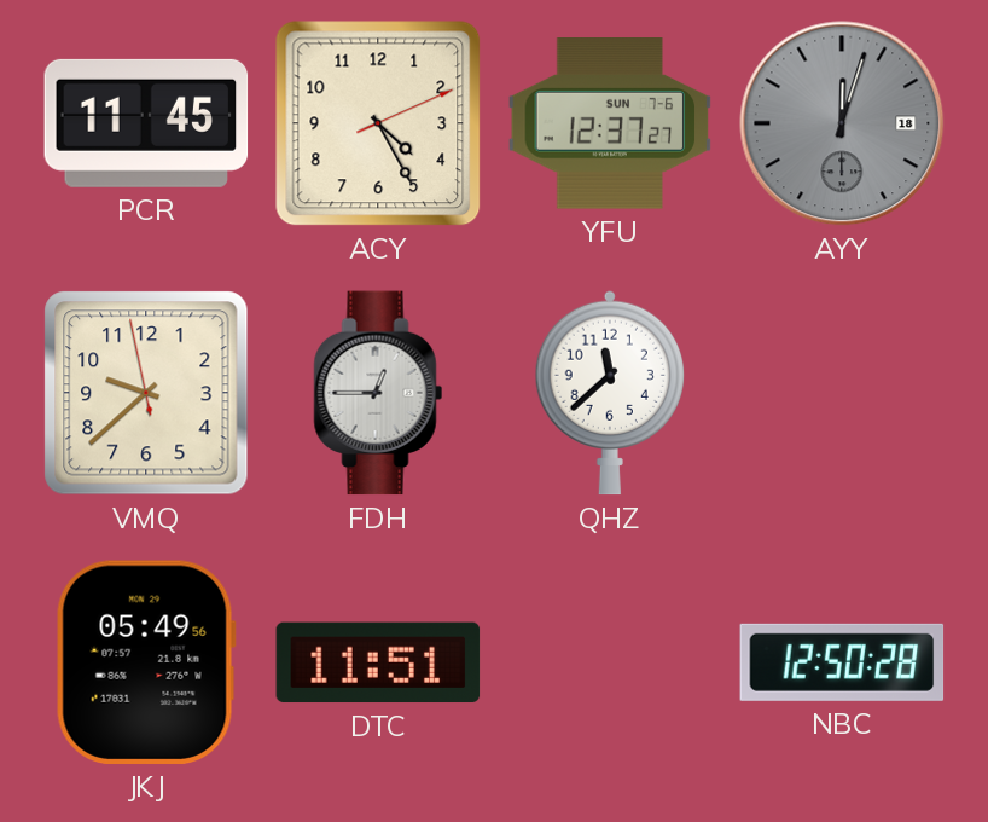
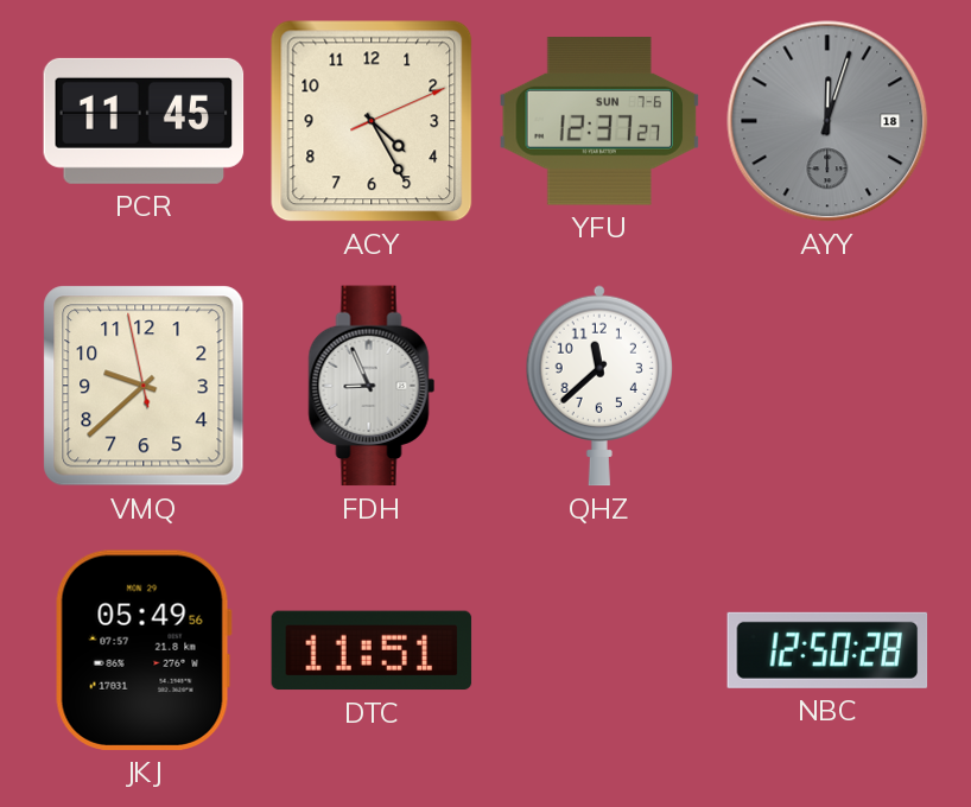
FDH: 12:45 -> 8:56
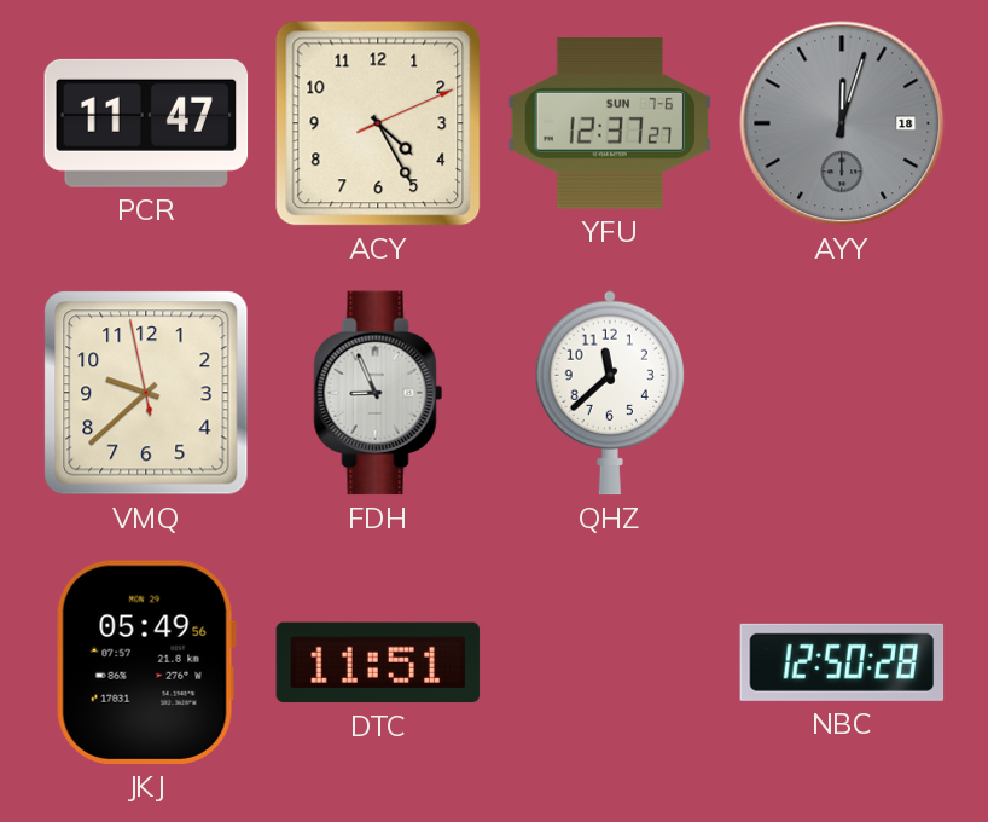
PCR: 11:45 -> 11:47
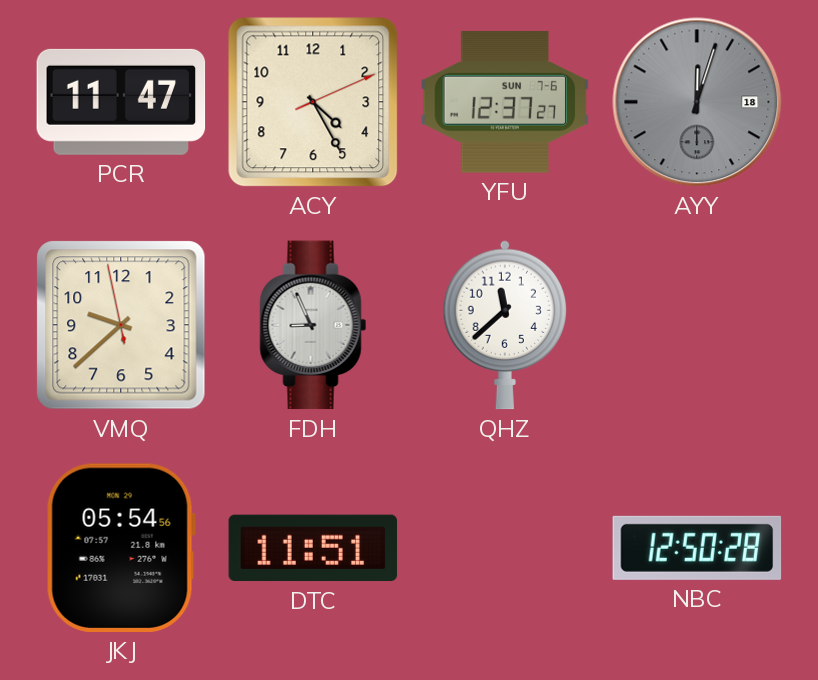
JKJ: 05:49 -> 05:54
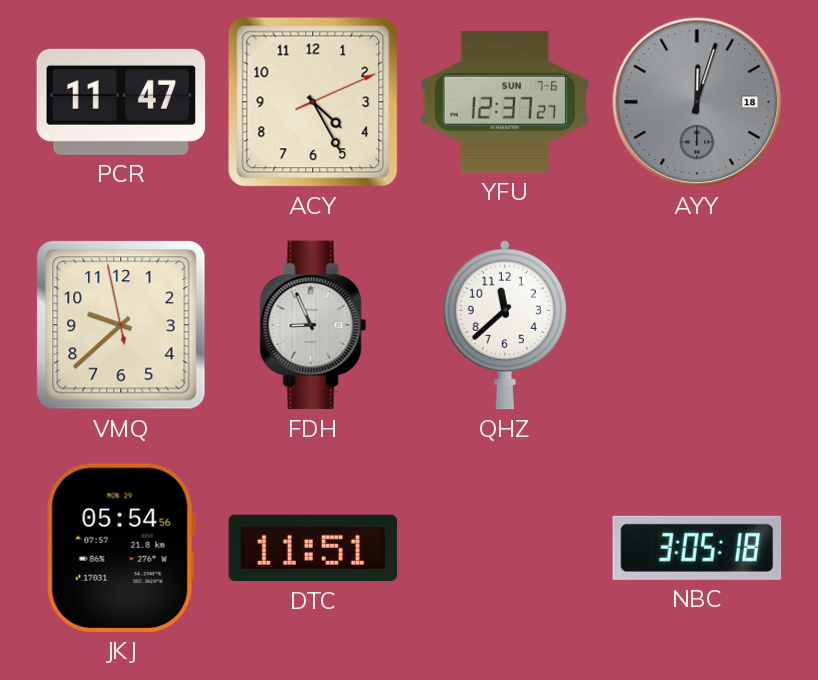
NBC: 12:50 -> 3:05
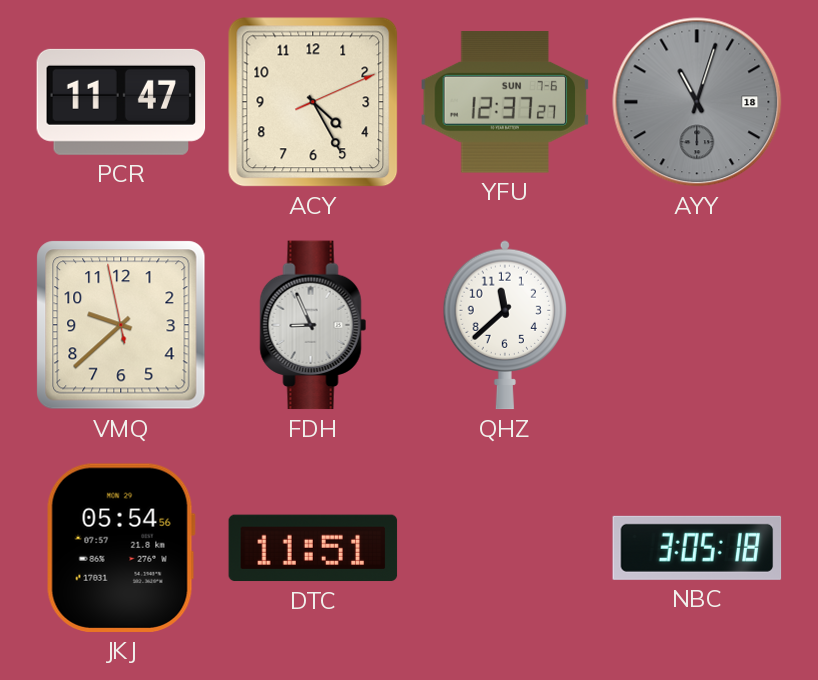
AYY: 12:03 -> 11:03
